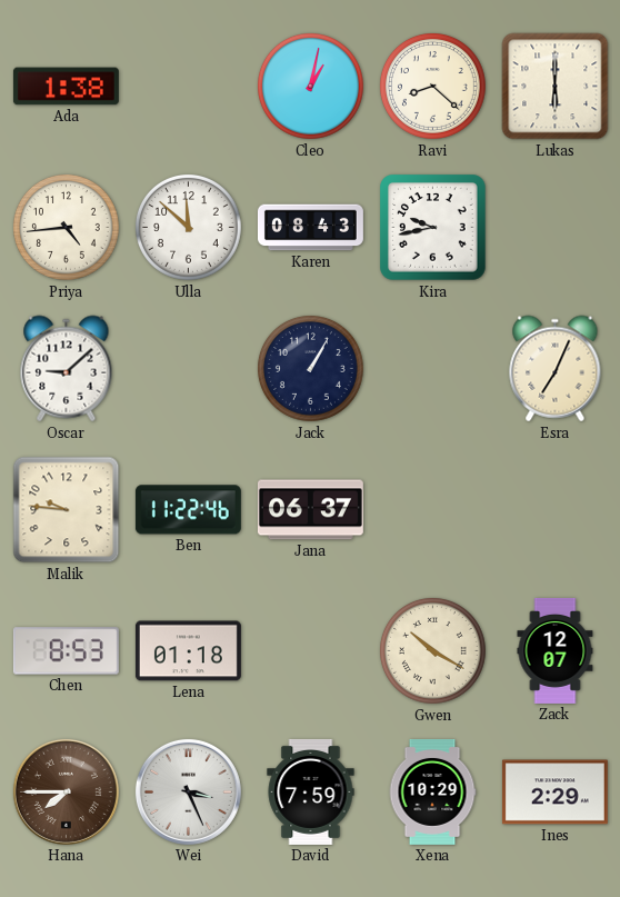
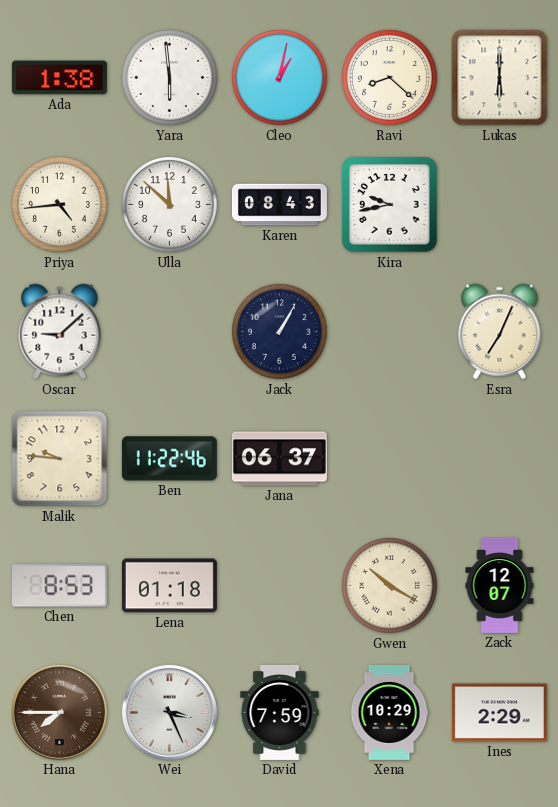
Yara: none -> 5:59
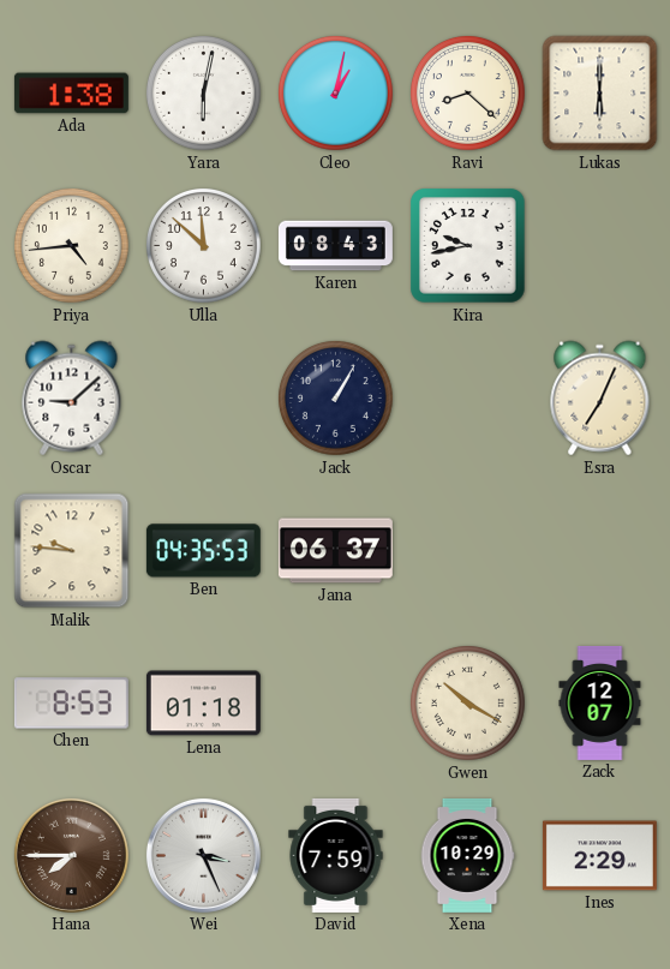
Yara: 5:59 -> 6:02
Ben: 11:22 -> 04:35
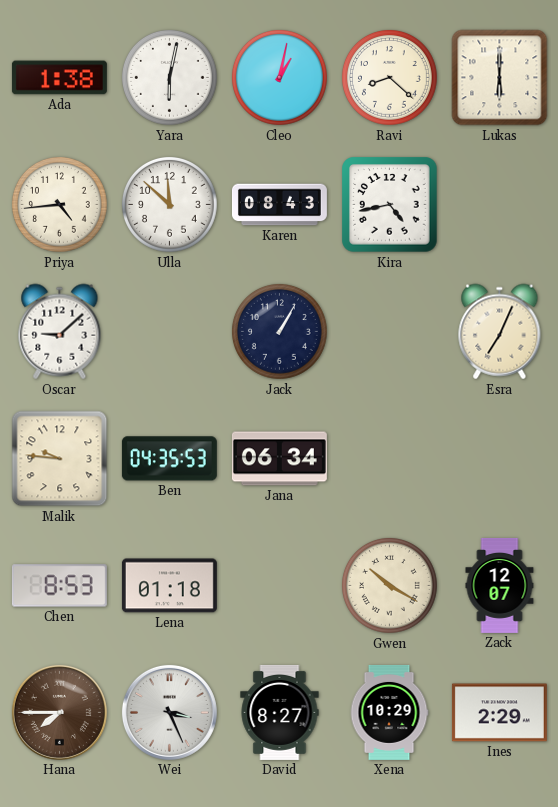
Kira: 9:43 -> 4:43
Jana: 06:37 -> 06:34
David: 7:59 -> 8:27
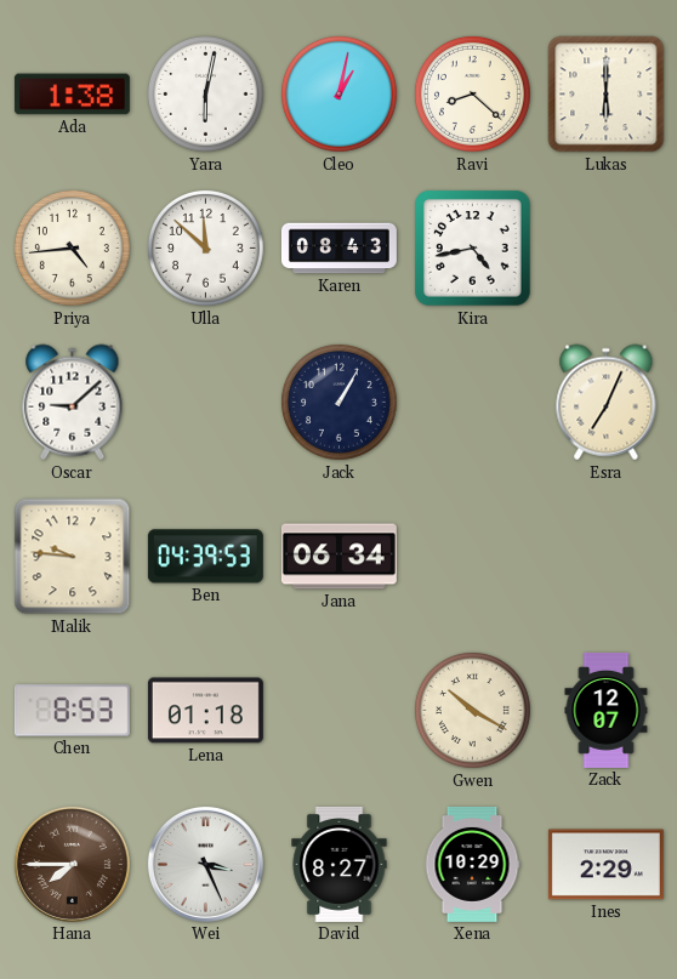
Ben: 04:35 -> 04:39
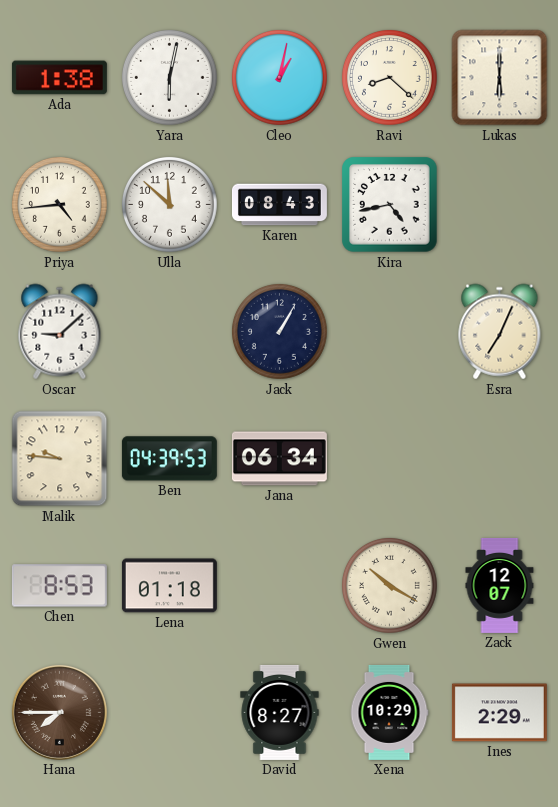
Wei: 3:26 -> none
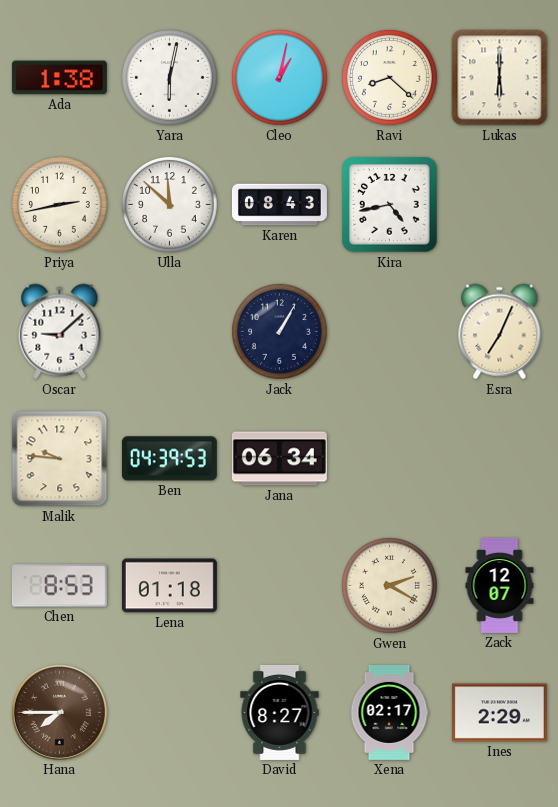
Priya: 4:44 -> 2:43
Gwen: 10:20 -> 2:20
Xena: 10:29 -> 02:17
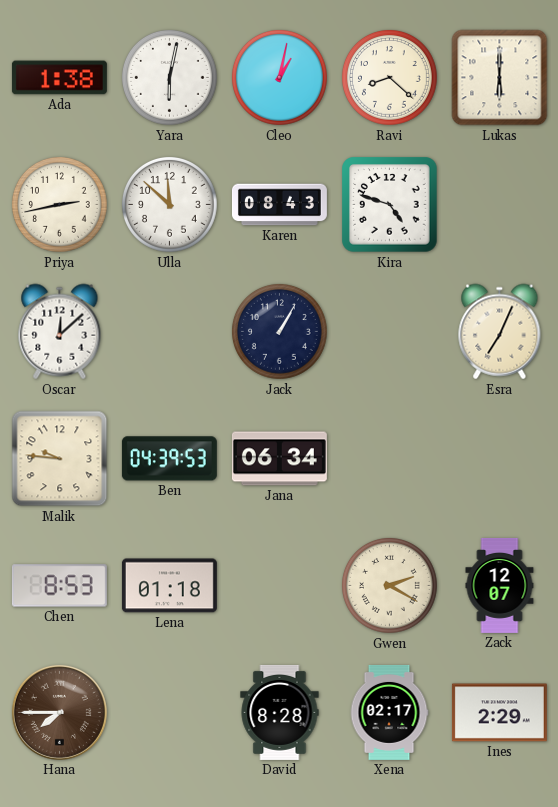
Kira: 4:43 -> 4:48
Oscar: 9:08 -> 12:08
David: 8:27 -> 8:28
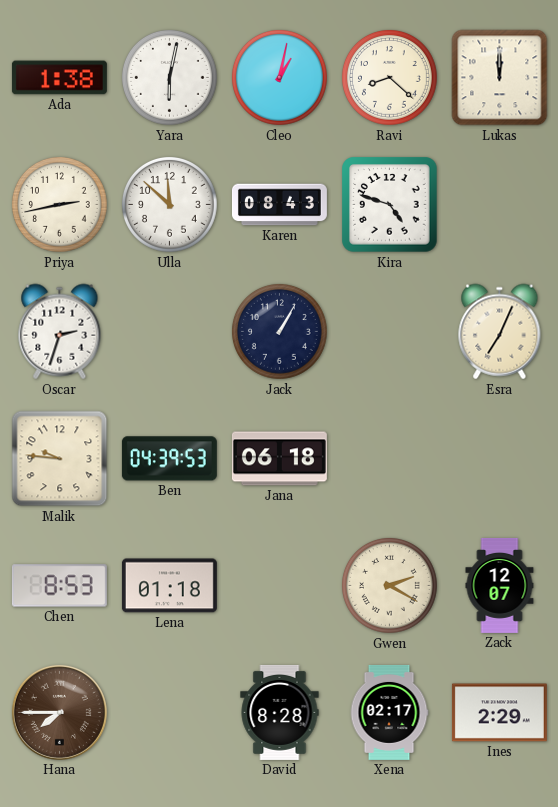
Lukas: 6:00 -> 12:00
Oscar: 12:08 -> 2:33
Jana: 06:34 -> 06:18
